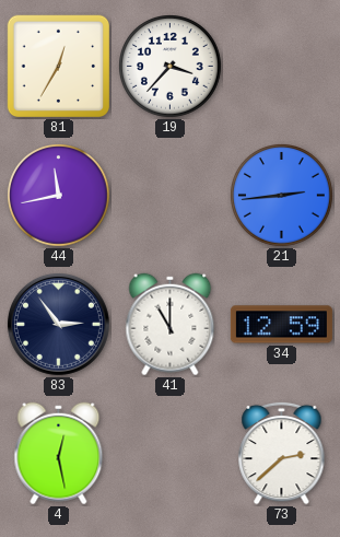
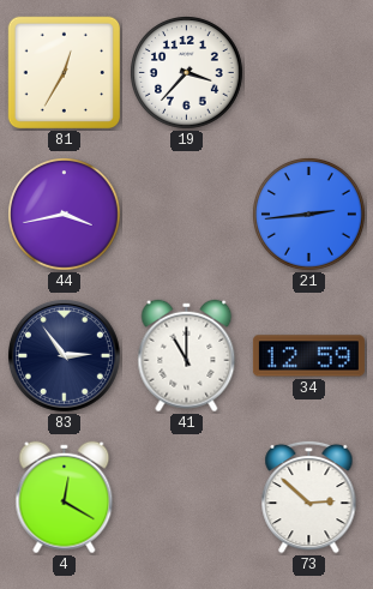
44: 11:43 -> 3:43
4: 12:28 -> 12:20
73: 2:38 -> 2:52
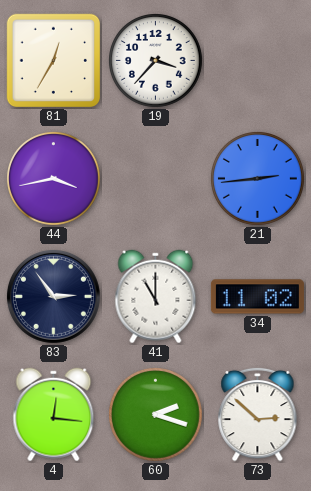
34: 12:59 -> 11:02
4: 12:20 -> 12:16
60: none -> 2:18
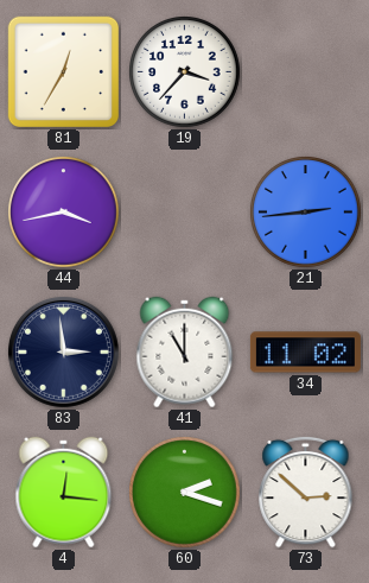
83: 2:54 -> 2:59
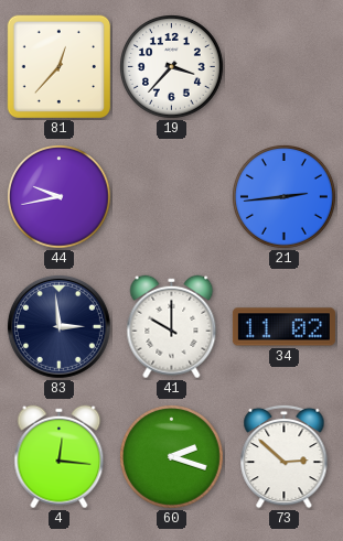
81: 12:35 -> 12:37
44: 3:43 -> 9:43
41: 11:00 -> 10:00
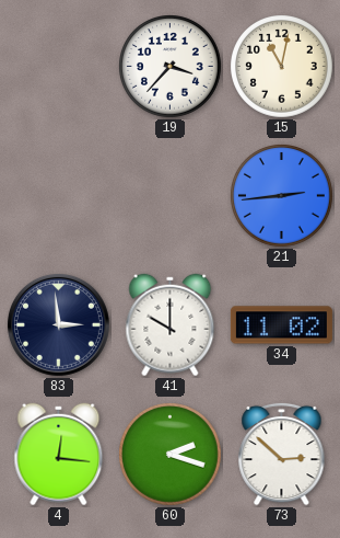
81: 12:37 -> none
15: none -> 11:02
44: 9:43 -> none
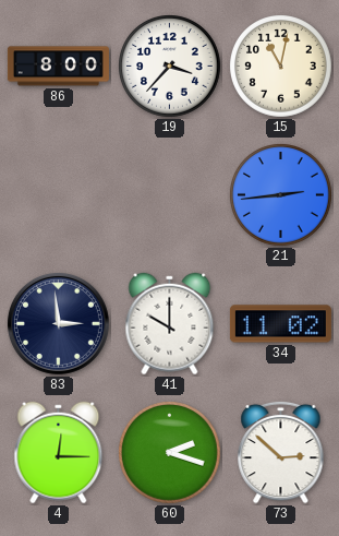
86: none -> 8:00
4: 12:16 -> 12:15
